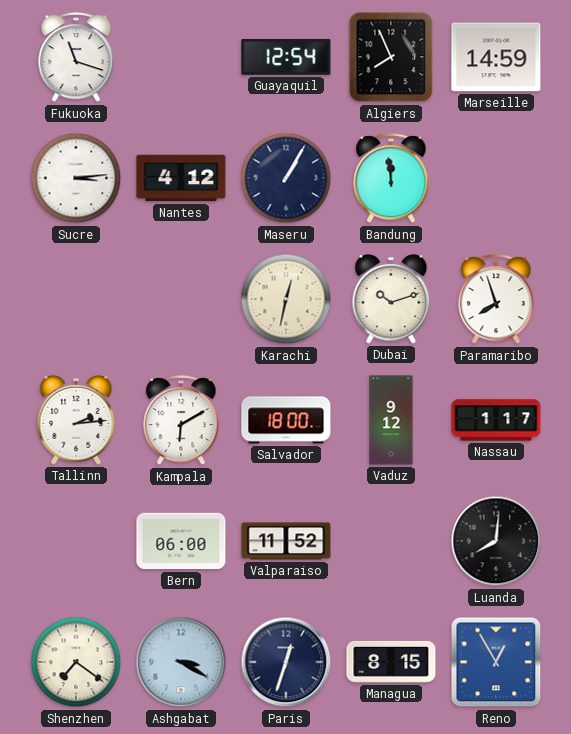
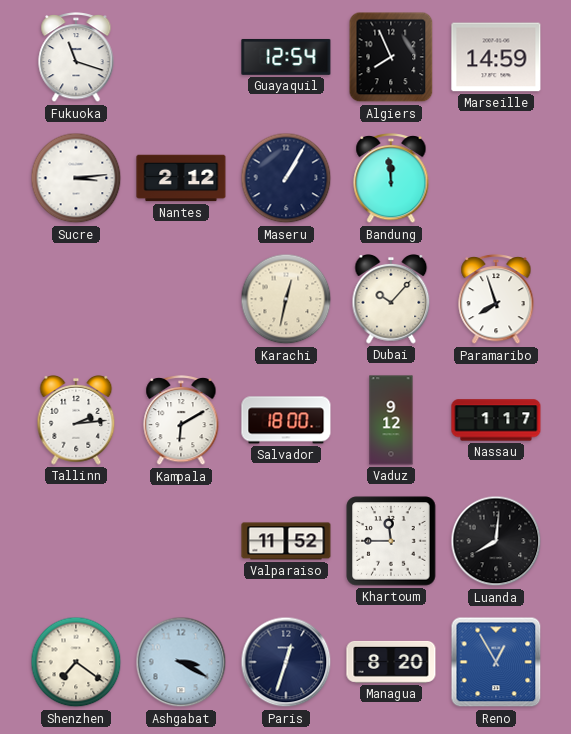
Nantes: 4:12 -> 2:12
Dubai: 10:12 -> 10:07
Bern: 06:00 -> none
Khartoum: none -> 11:45
Managua: 8:15 -> 8:20
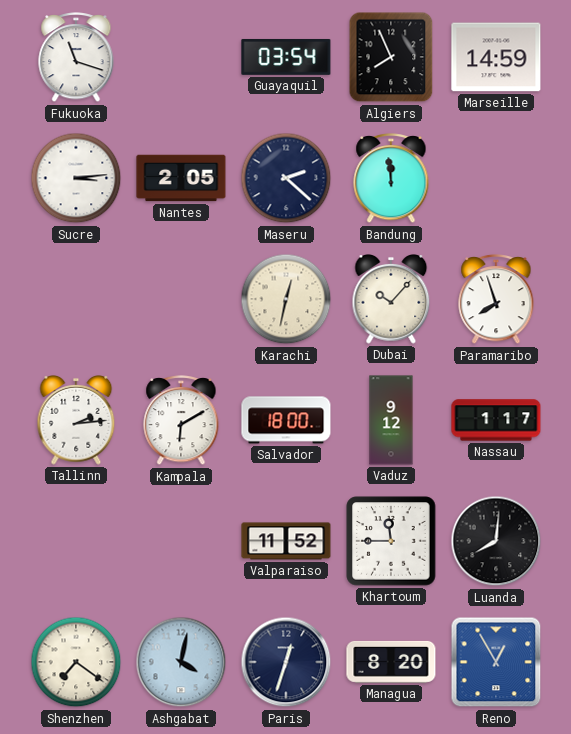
Guayaquil: 12:54 -> 03:54
Nantes: 2:12 -> 2:05
Maseru: 1:05 -> 2:22
Ashgabat: 3:20 -> 4:02
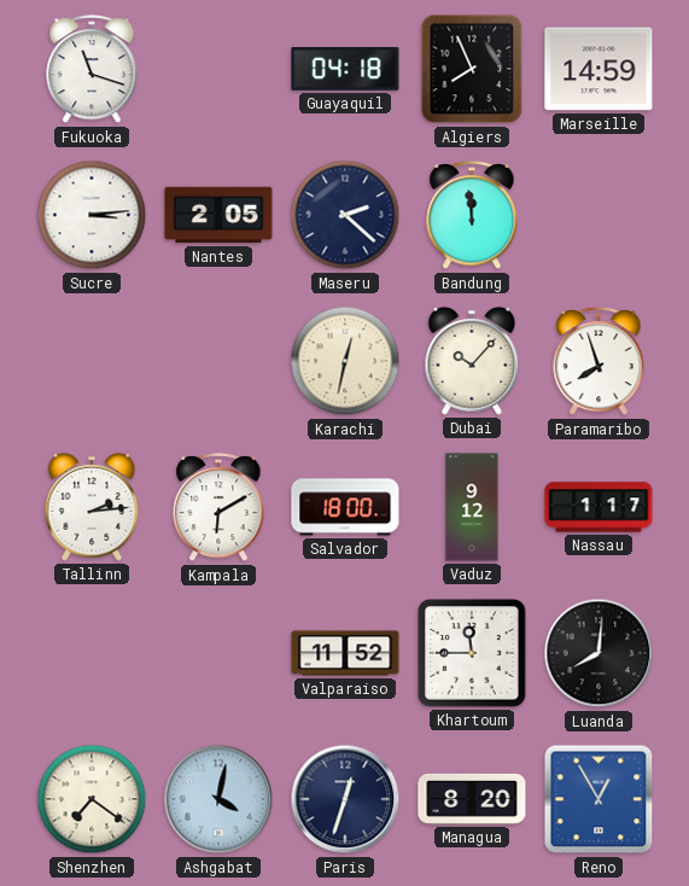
Guayaquil: 03:54 -> 04:18
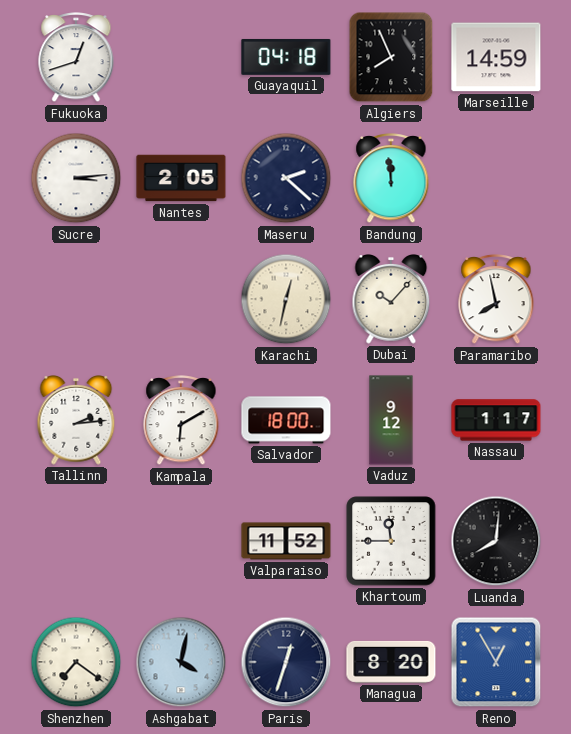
Fukuoka: 11:18 -> 12:42
Paramaribo: 7:57 -> 7:58
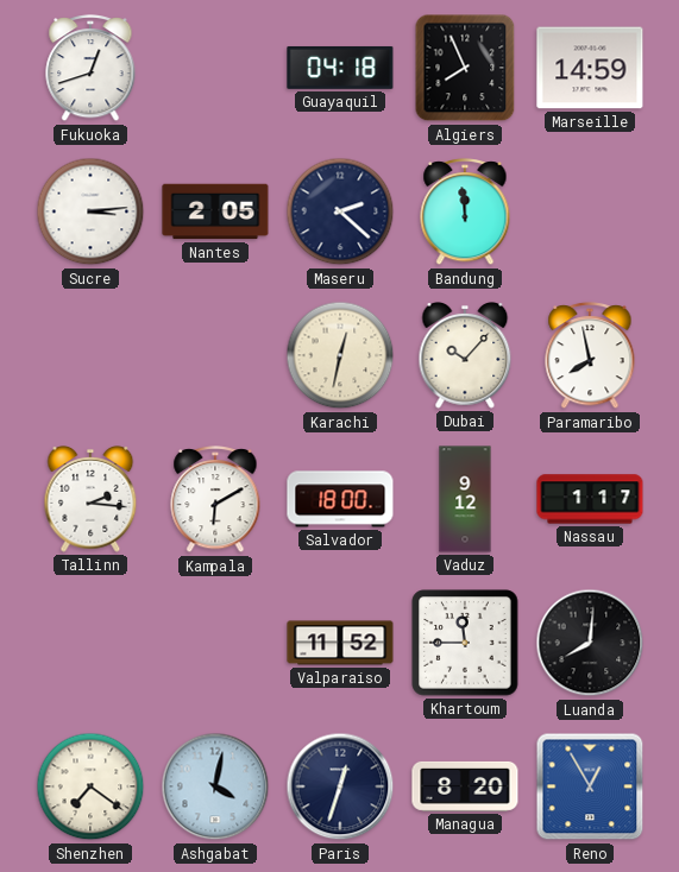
Tallinn: 2:14 -> 2:16
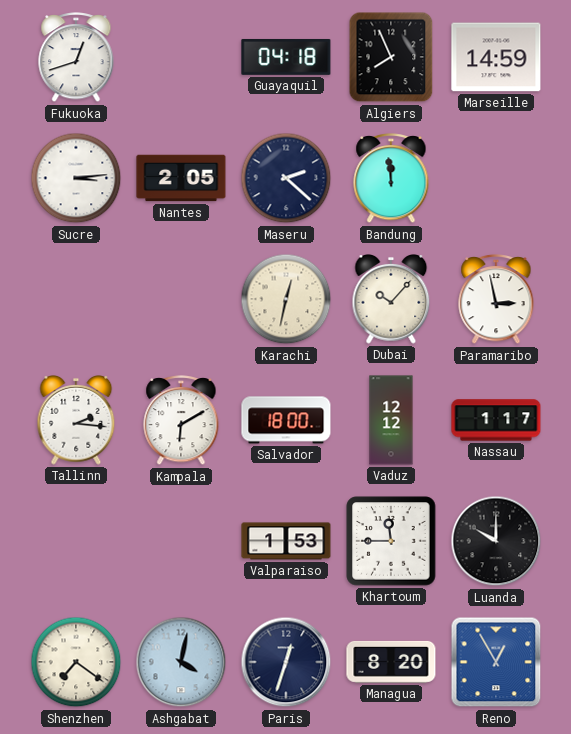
Paramaribo: 7:58 -> 2:58
Vaduz: 9:12 -> 12:12
Valparaiso: 11:52 -> 1:53
Luanda: 8:01 -> 10:00
